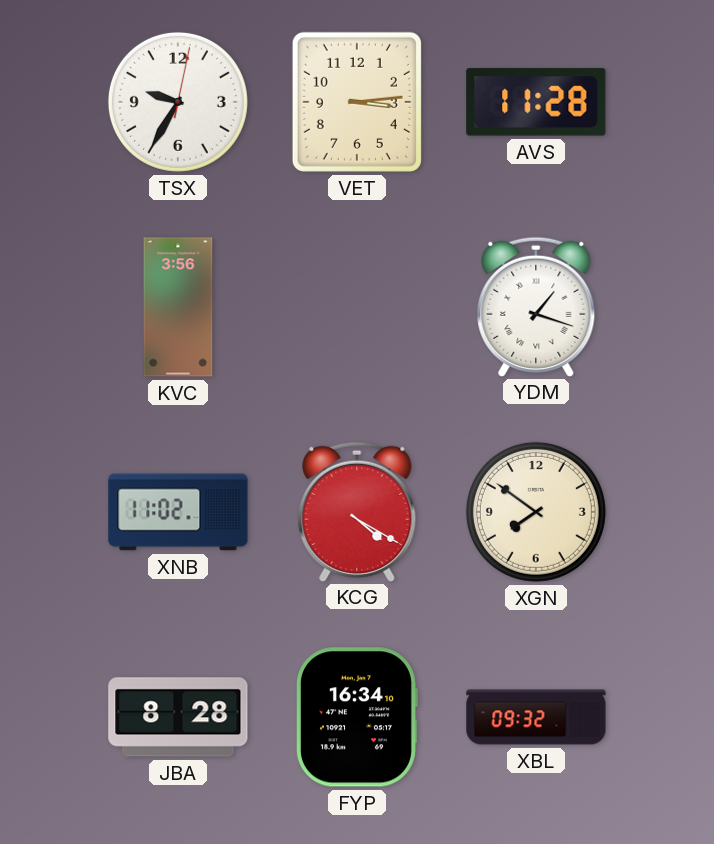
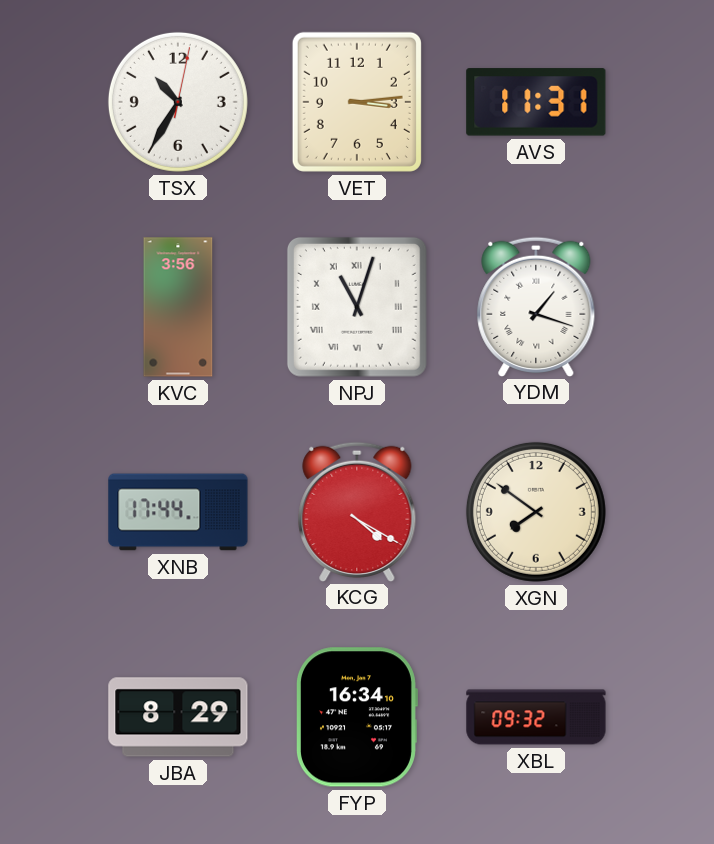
TSX: 9:35 -> 10:35
AVS: 11:28 -> 11:31
NPJ: none -> 11:03
XNB: 11:02 -> 17:44
JBA: 8:28 -> 8:29
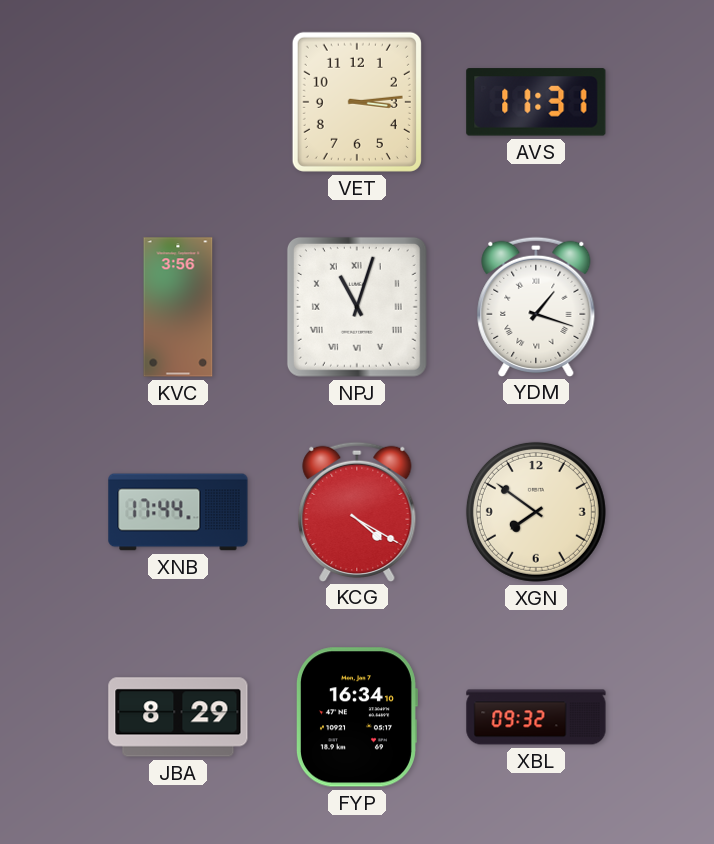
TSX: 10:35 -> none
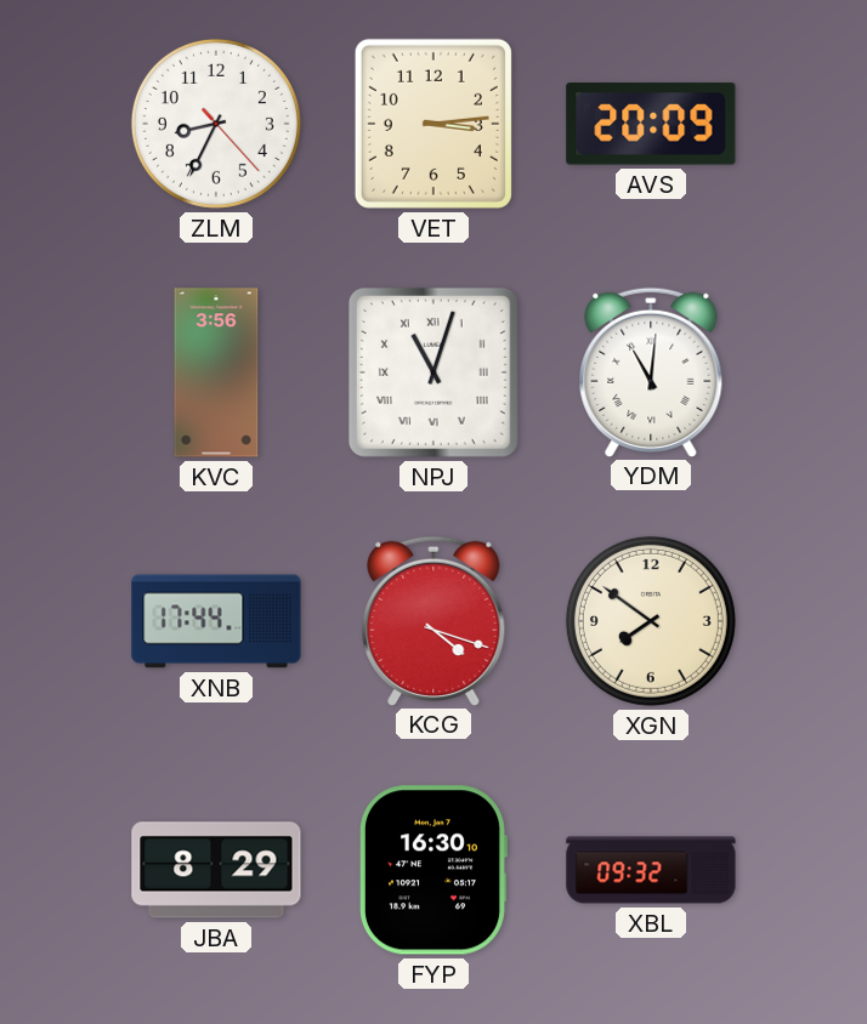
ZLM: none -> 8:34
AVS: 11:31 -> 20:09
YDM: 1:18 -> 11:01
KCG: 4:20 -> 4:18
FYP: 16:34 -> 16:30
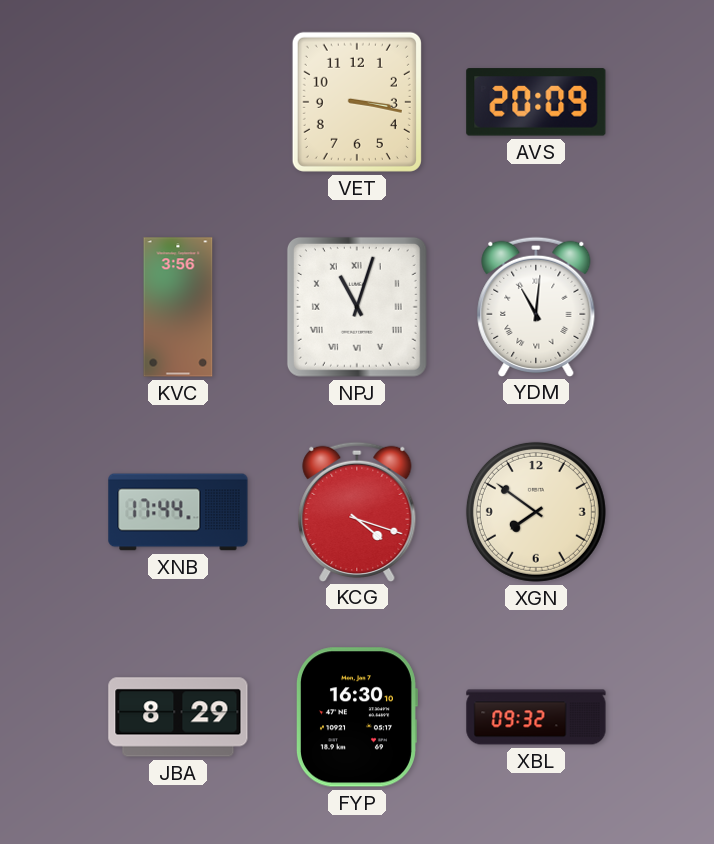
ZLM: 8:34 -> none
VET: 3:14 -> 3:17
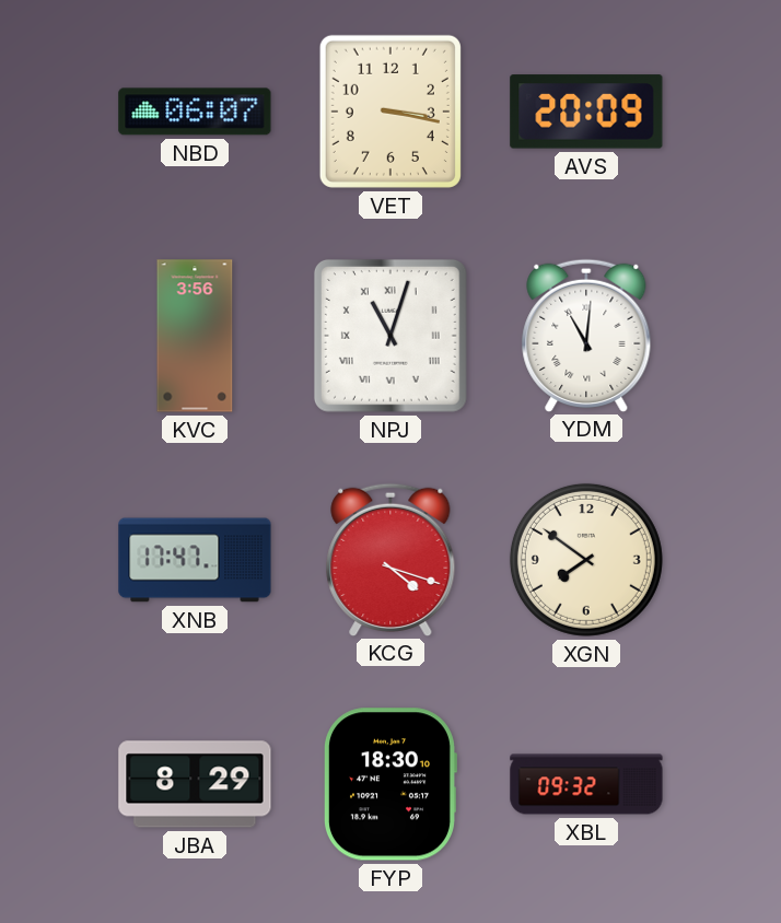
NBD: none -> 06:07
XNB: 17:44 -> 17:47
FYP: 16:30 -> 18:30
